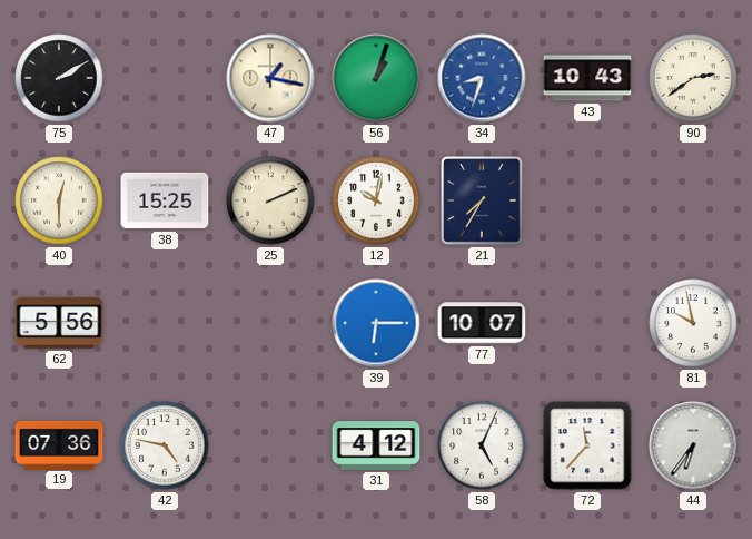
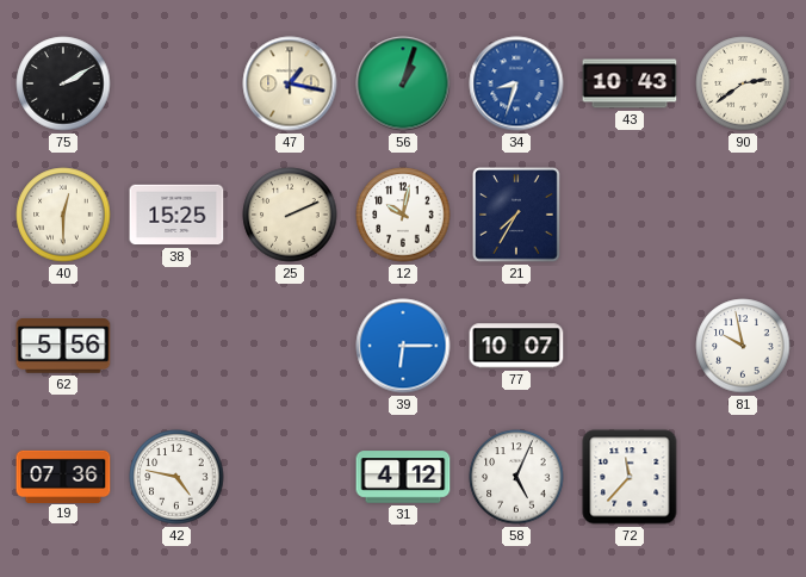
44: 6:36 -> none
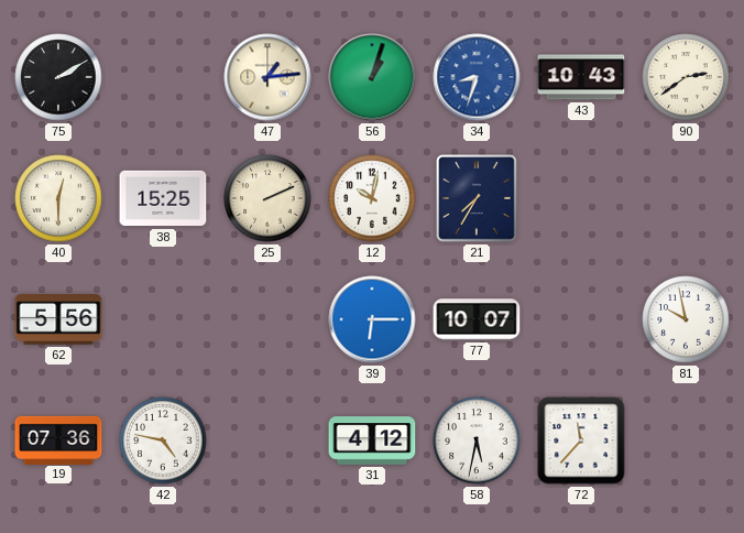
47: 1:17 -> 1:14
58: 5:04 -> 5:32
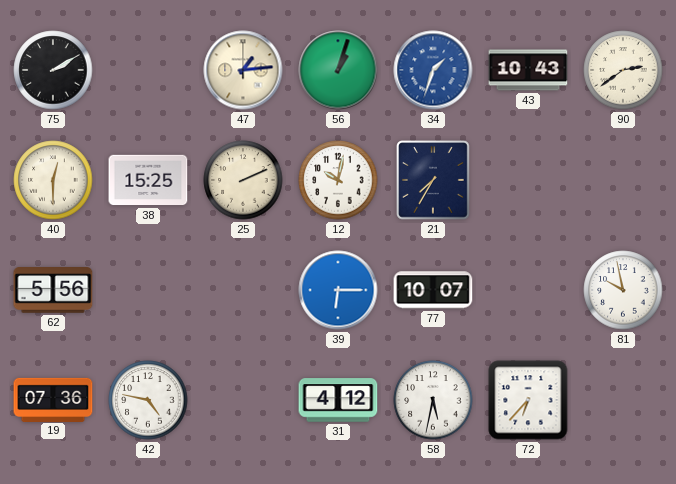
34: 8:33 -> 1:33
72: 11:37 -> 6:37
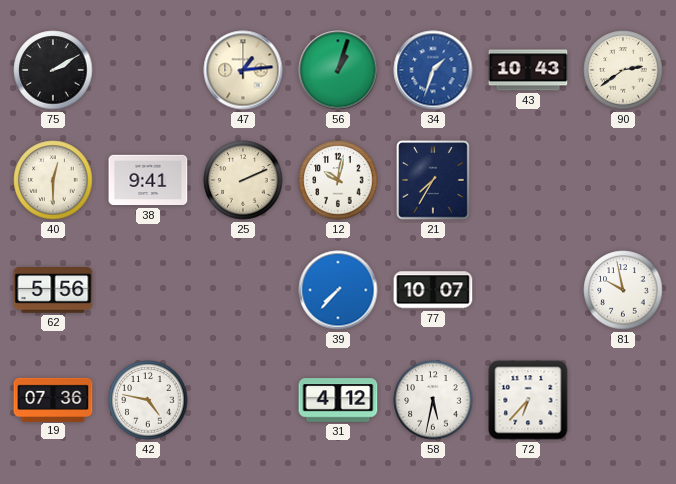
38: 15:25 -> 9:41
39: 6:15 -> 7:37
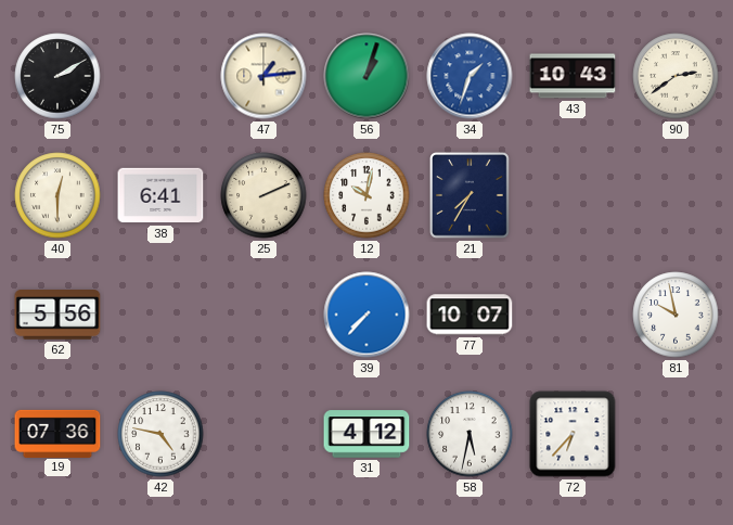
38: 9:41 -> 6:41
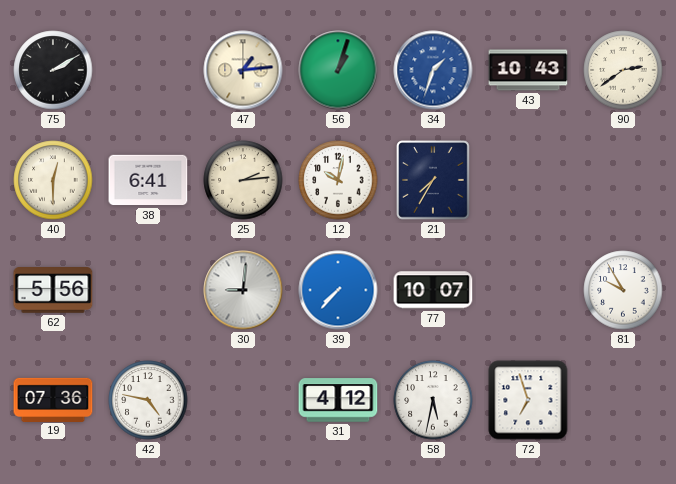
25: 2:11 -> 2:14
30: none -> 9:01
81: 9:58 -> 9:55
72: 6:37 -> 6:57
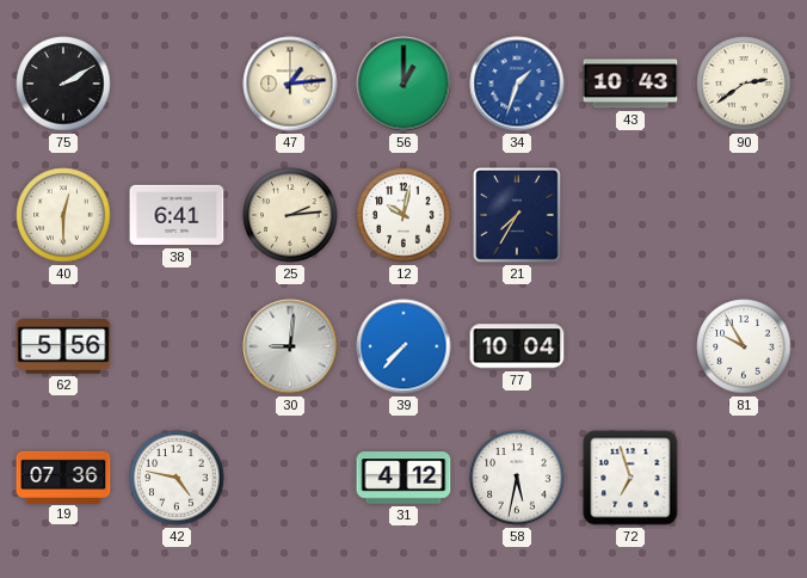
56: 1:03 -> 1:00
77: 10:07 -> 10:04
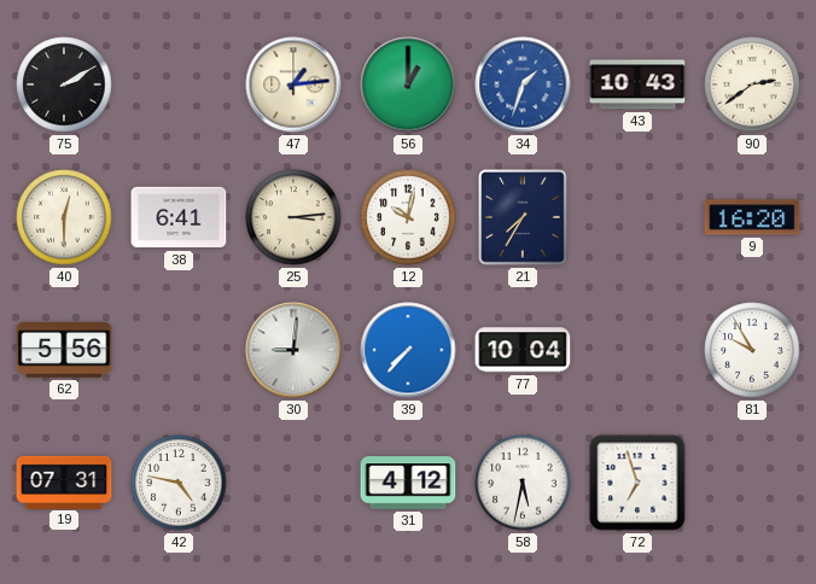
25: 2:14 -> 3:14
9: none -> 16:20
19: 07:36 -> 07:31
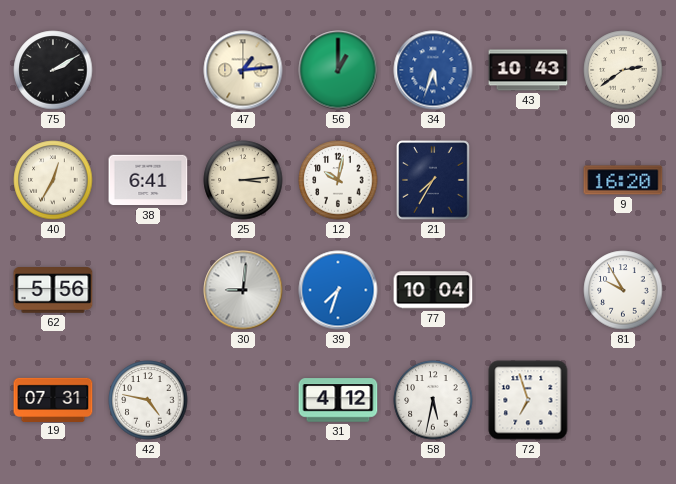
34: 1:33 -> 5:33
40: 12:30 -> 12:35
39: 7:37 -> 7:33
